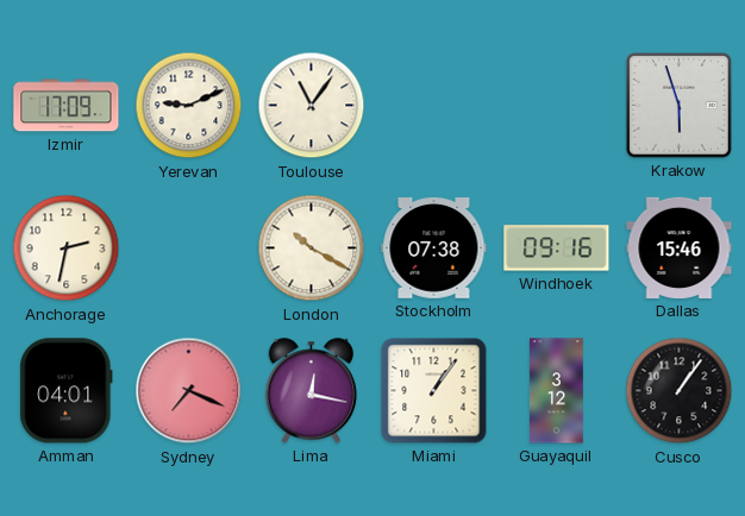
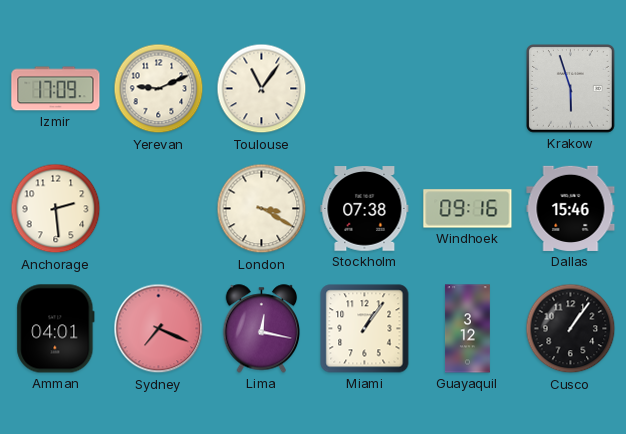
Anchorage: 2:32 -> 2:29
London: 10:20 -> 3:20
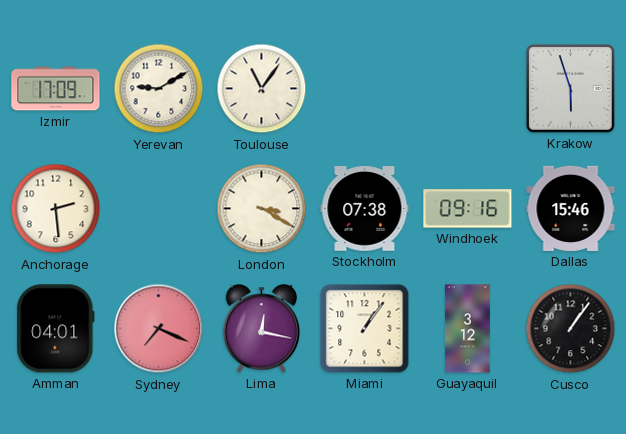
Yerevan: 9:11 -> 9:10
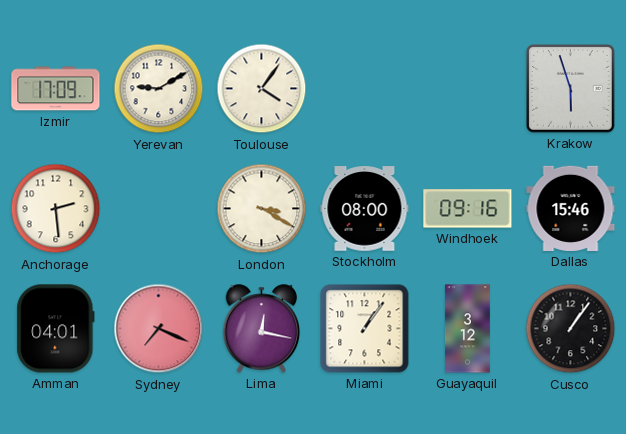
Toulouse: 11:06 -> 4:06
Stockholm: 07:38 -> 08:00
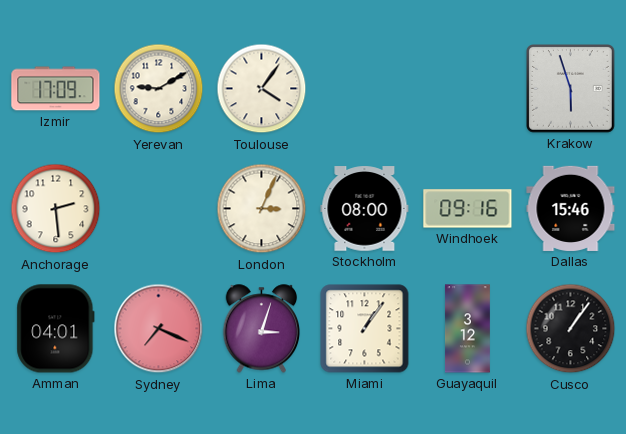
London: 3:20 -> 3:04
Lima: 12:17 -> 3:03
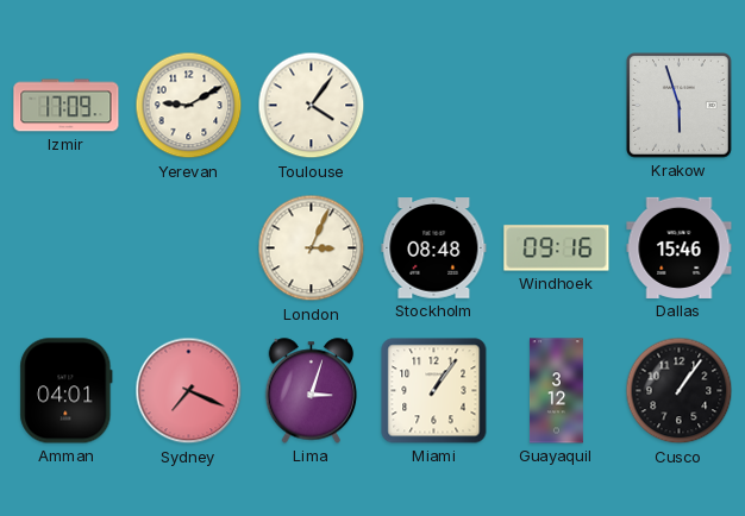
Anchorage: 2:29 -> none
Stockholm: 08:00 -> 08:48
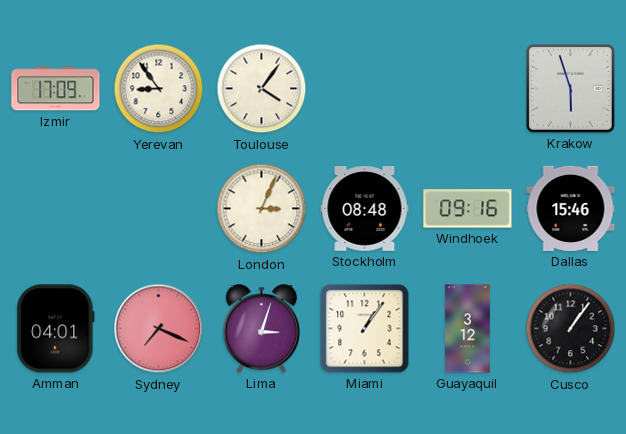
Yerevan: 9:10 -> 8:54
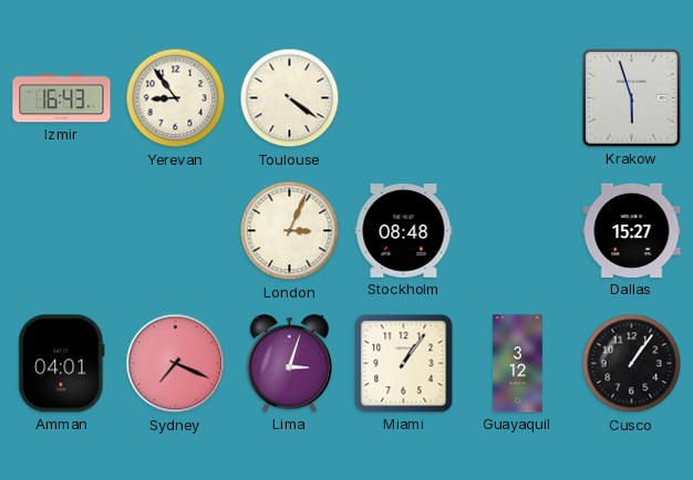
Izmir: 17:09 -> 16:43
Toulouse: 4:06 -> 4:21
Windhoek: 09:16 -> none
Dallas: 15:46 -> 15:27
